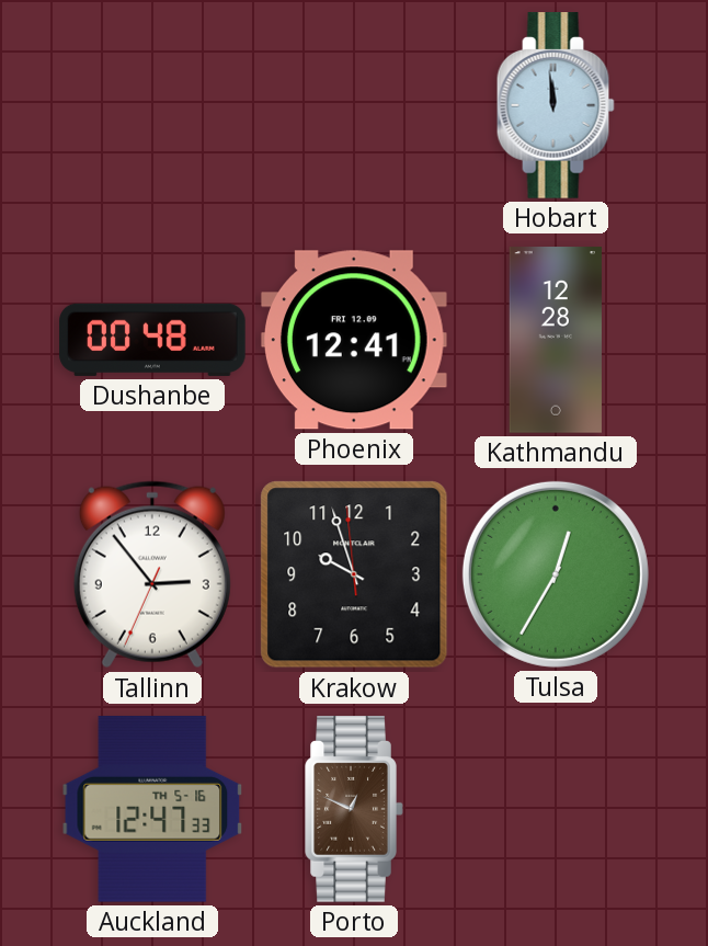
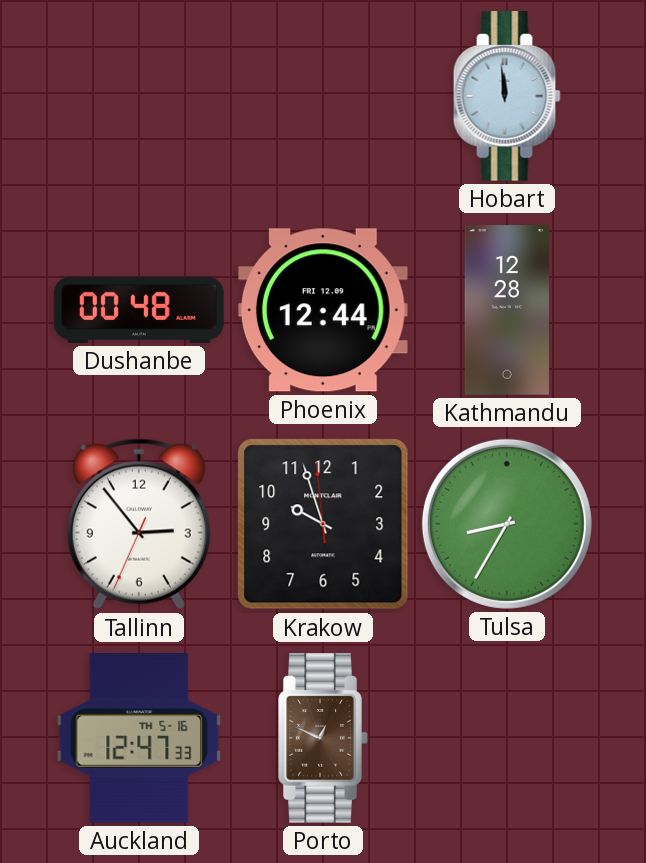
Phoenix: 12:41 -> 12:44
Tulsa: 12:35 -> 8:35
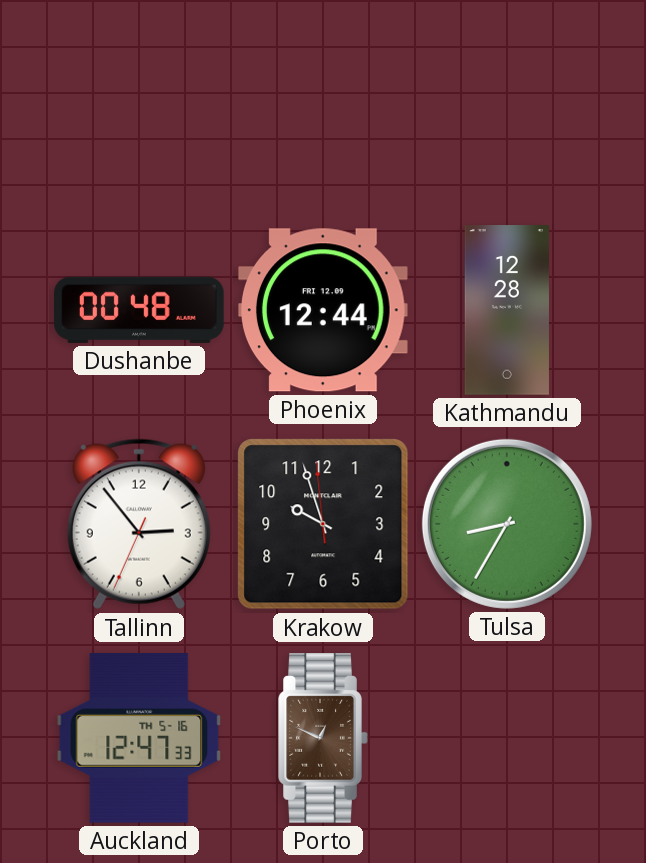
Hobart: 11:59 -> none
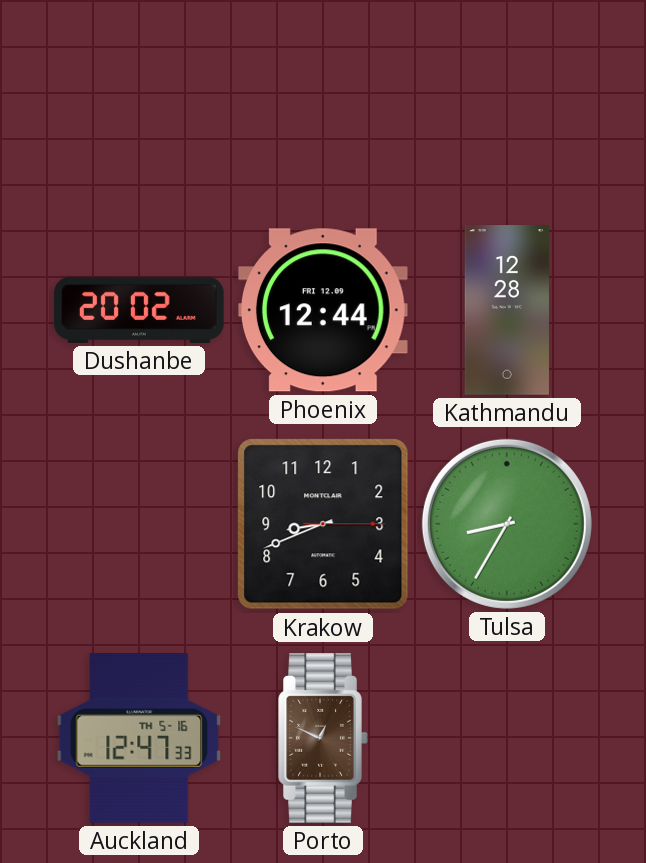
Dushanbe: 00:48 -> 20:02
Tallinn: 2:53 -> none
Krakow: 9:56 -> 8:41
